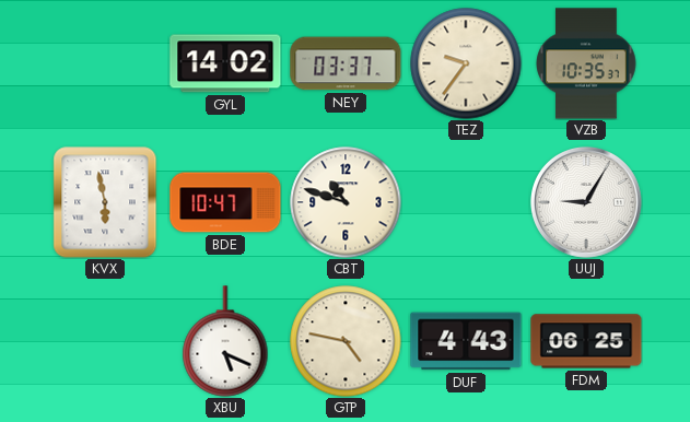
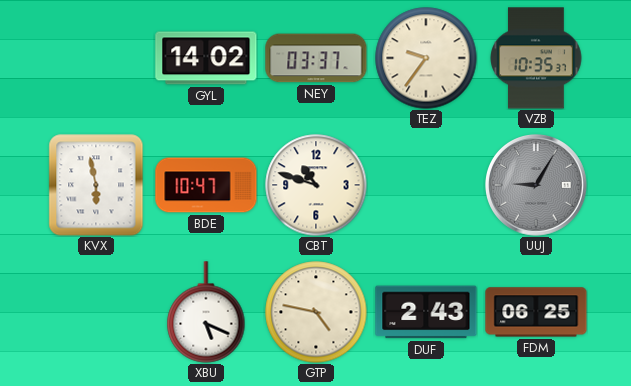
UUJ dial: white -> grey
DUF: 4:43 -> 2:43
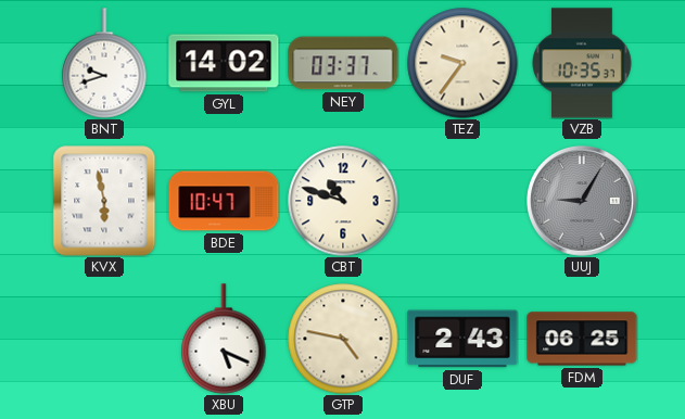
BNT: none -> 9:42
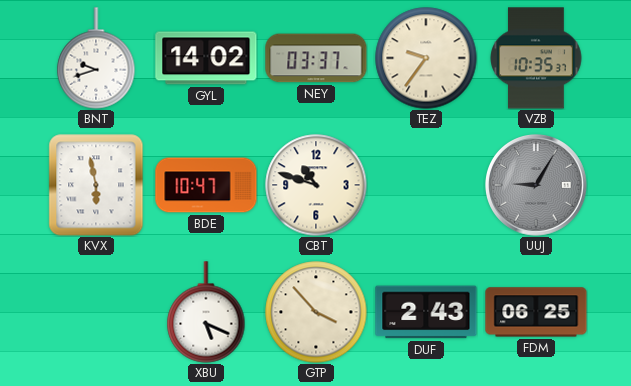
GTP: 4:47 -> 3:53
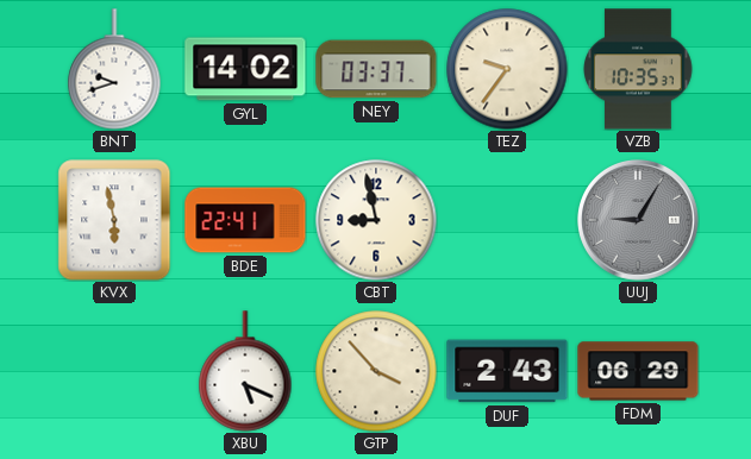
BDE: 10:47 -> 22:41
CBT: 10:48 -> 8:58
FDM: 06:25 -> 06:29
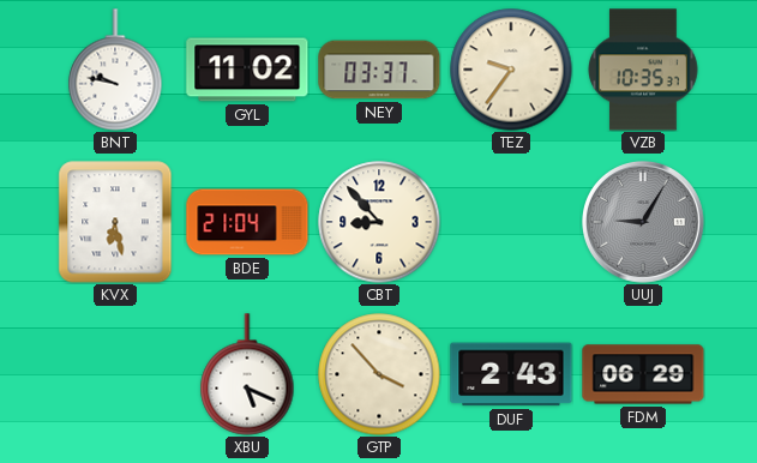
BNT: 9:42 -> 9:47
GYL: 14:02 -> 11:02
KVX: 5:58 -> 6:28
BDE: 22:41 -> 21:04
CBT: 8:58 -> 8:53
